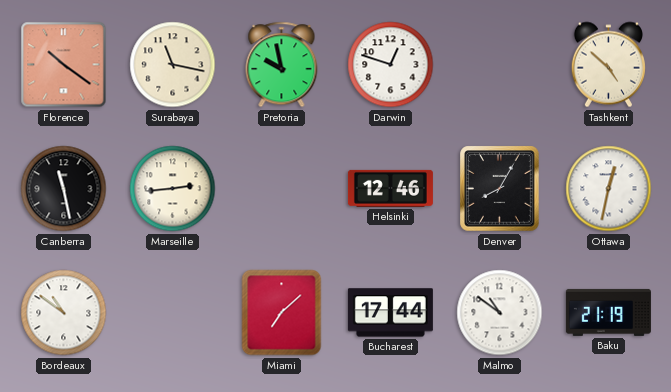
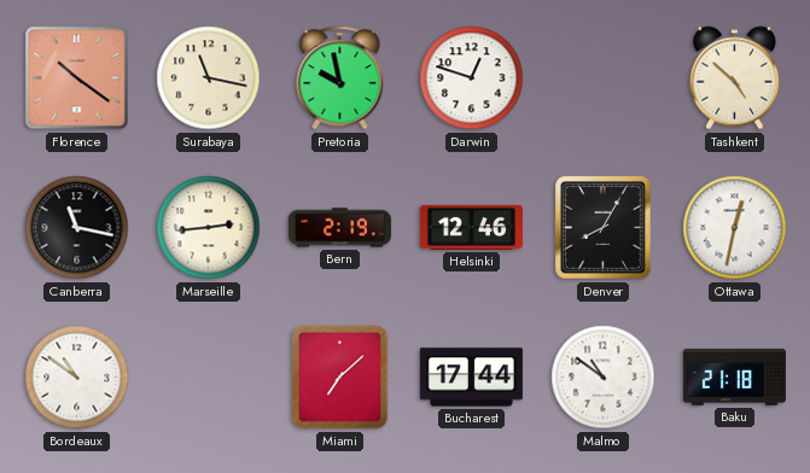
Canberra: 11:28 -> 11:17
Bern: none -> 2:19
Baku: 21:19 -> 21:18
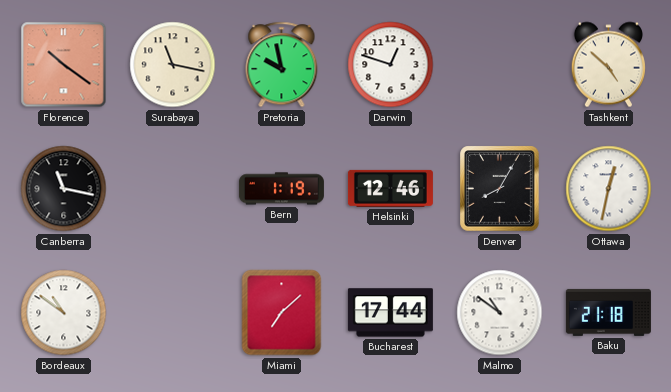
Marseille: 2:44 -> none
Bern: 2:19 -> 1:19
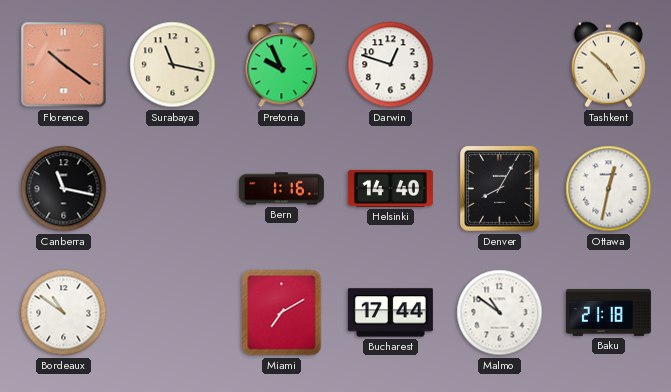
Pretoria: 9:58 -> 9:56
Bern: 1:19 -> 1:16
Helsinki: 12:46 -> 14:40
Miami: 7:08 -> 7:10
